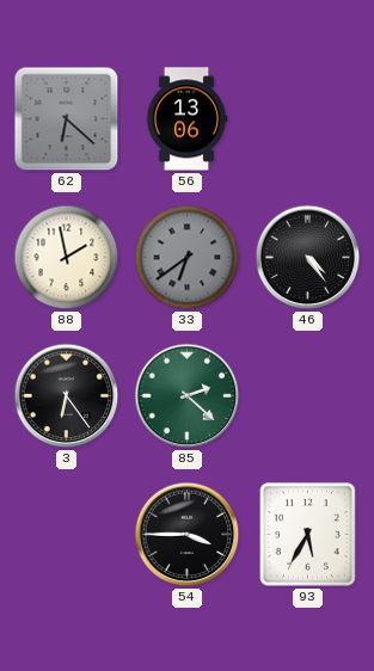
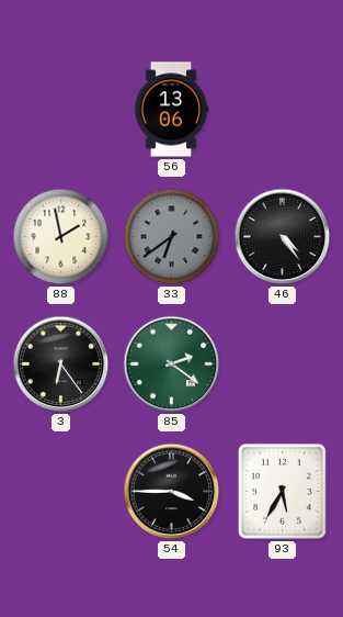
62: 6:22 -> none
85: 2:22 -> 2:21
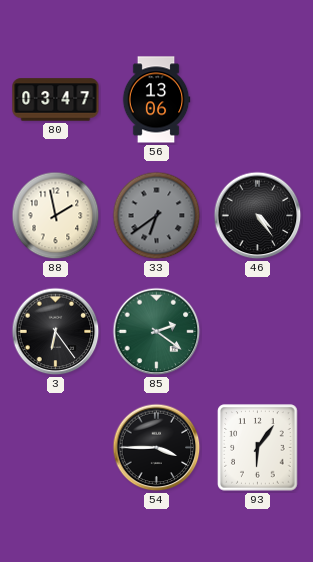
80: none -> 03:47
93: 5:35 -> 6:06
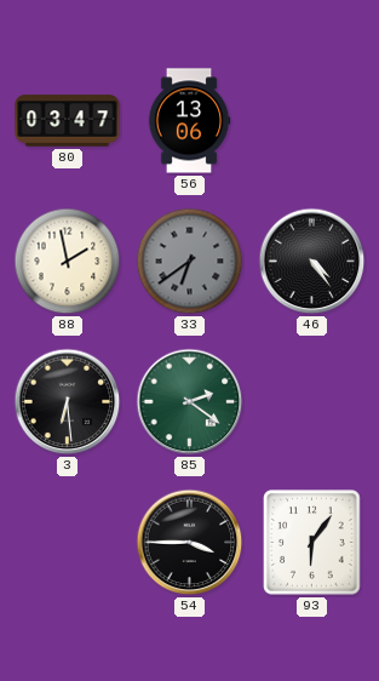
3: 6:24 -> 6:29
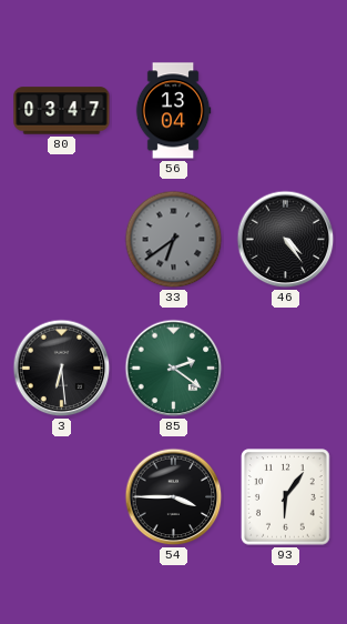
56: 13:06 -> 13:04
88: 1:58 -> none
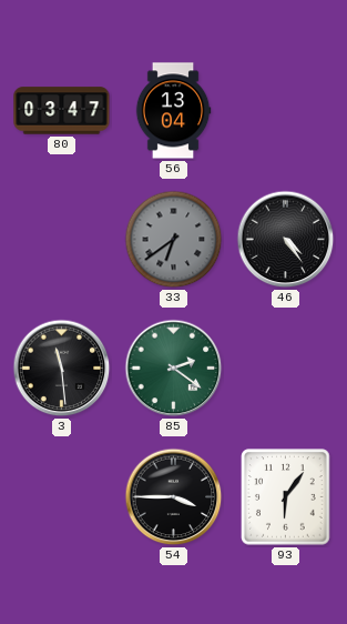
3: 6:29 -> 11:29
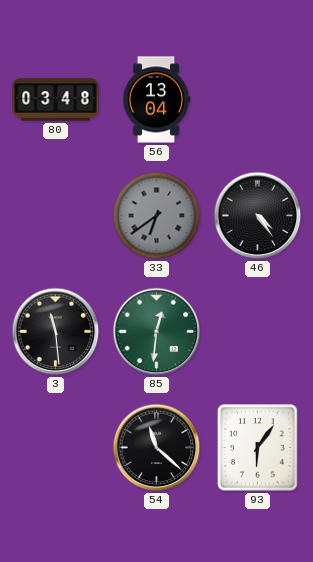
80: 03:47 -> 03:48
85: 2:21 -> 12:31
54: 3:45 -> 11:22
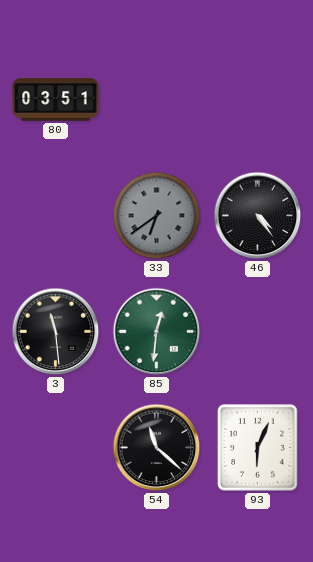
80: 03:48 -> 03:51
56: 13:04 -> none
93: 6:06 -> 6:04
